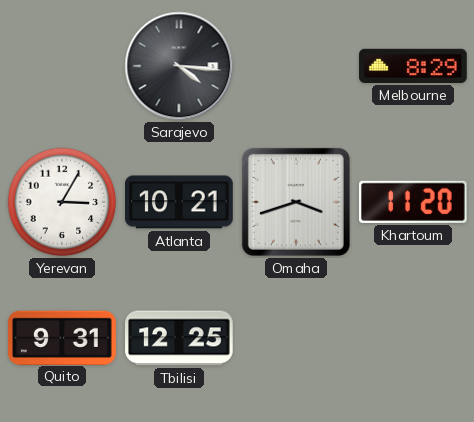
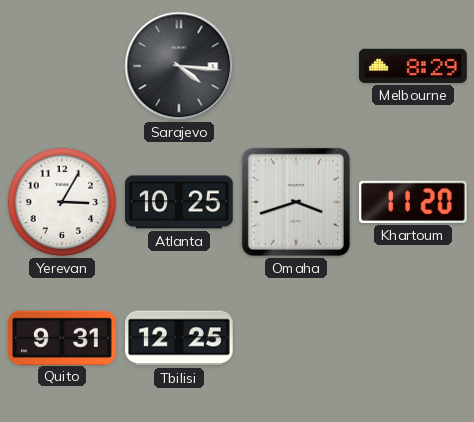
Atlanta: 10:21 -> 10:25
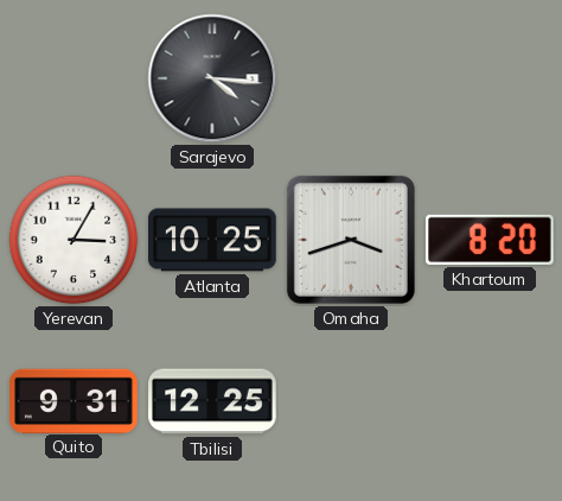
Melbourne: 8:29 -> none
Khartoum: 11:20 -> 8:20
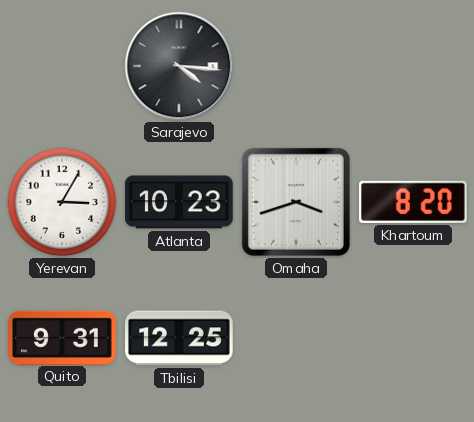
Atlanta: 10:25 -> 10:23
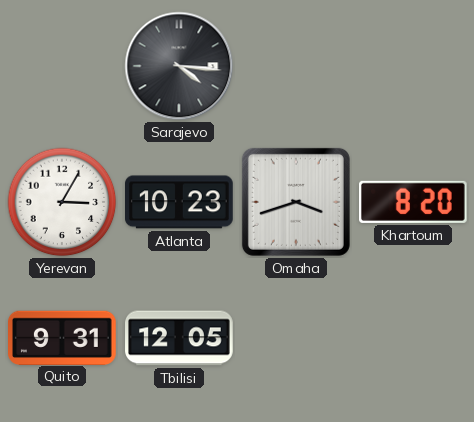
Tbilisi: 12:25 -> 12:05
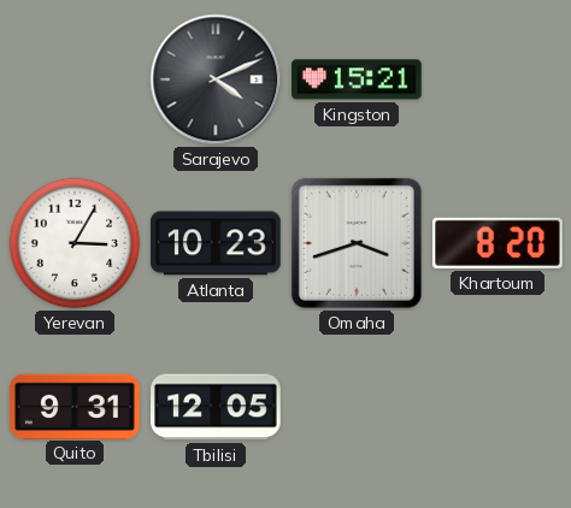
Sarajevo: 4:16 -> 4:11
Kingston: none -> 15:21
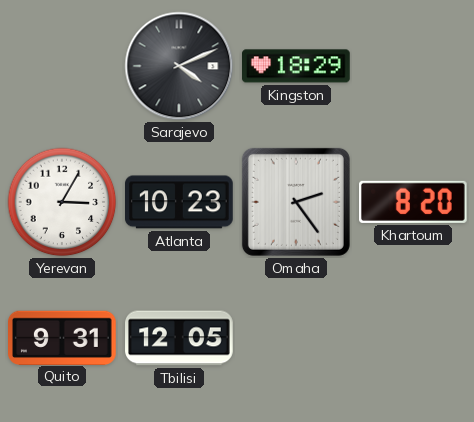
Kingston: 15:21 -> 18:29
Omaha: 3:42 -> 2:24
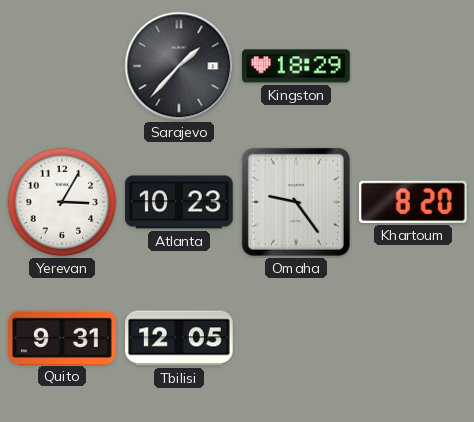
Sarajevo: 4:11 -> 1:37
Omaha: 2:24 -> 9:24
